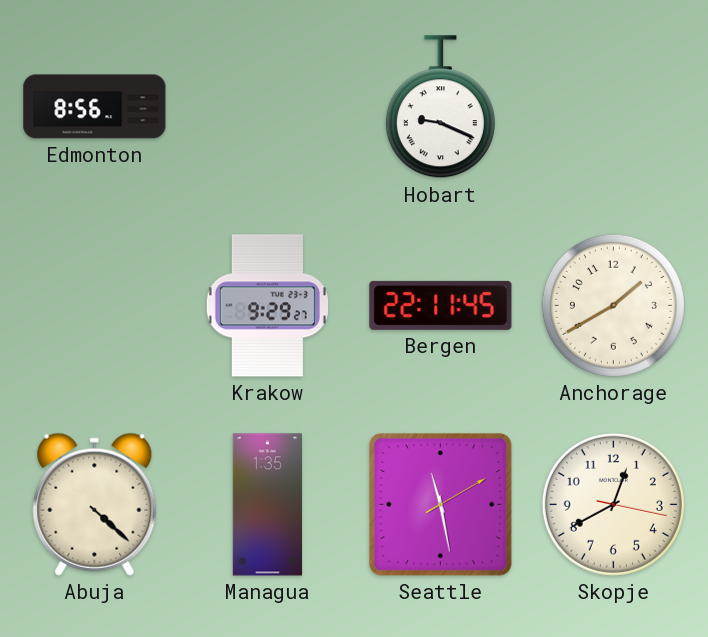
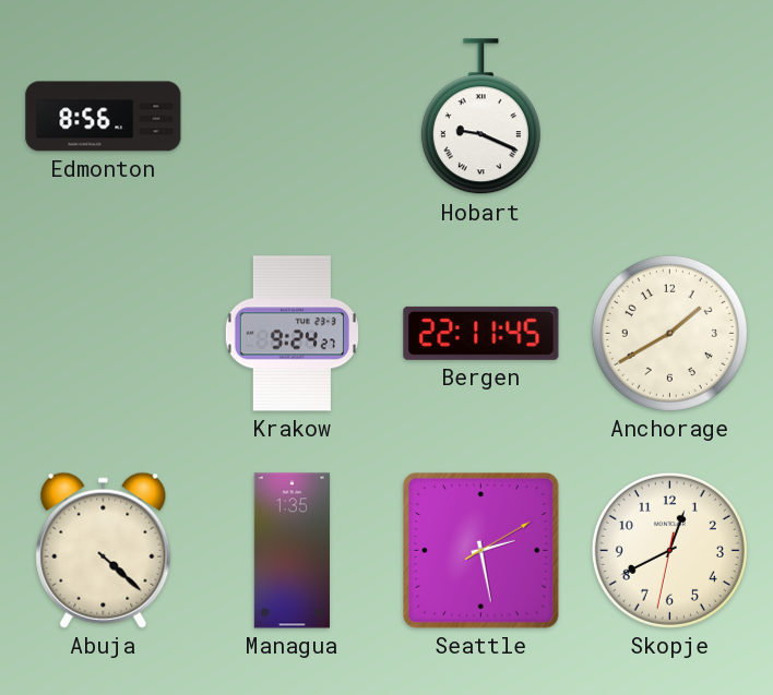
Krakow: 9:29 -> 9:24
Seattle: 11:28 -> 2:28
Skopje: 12:40:17 -> 12:40:32
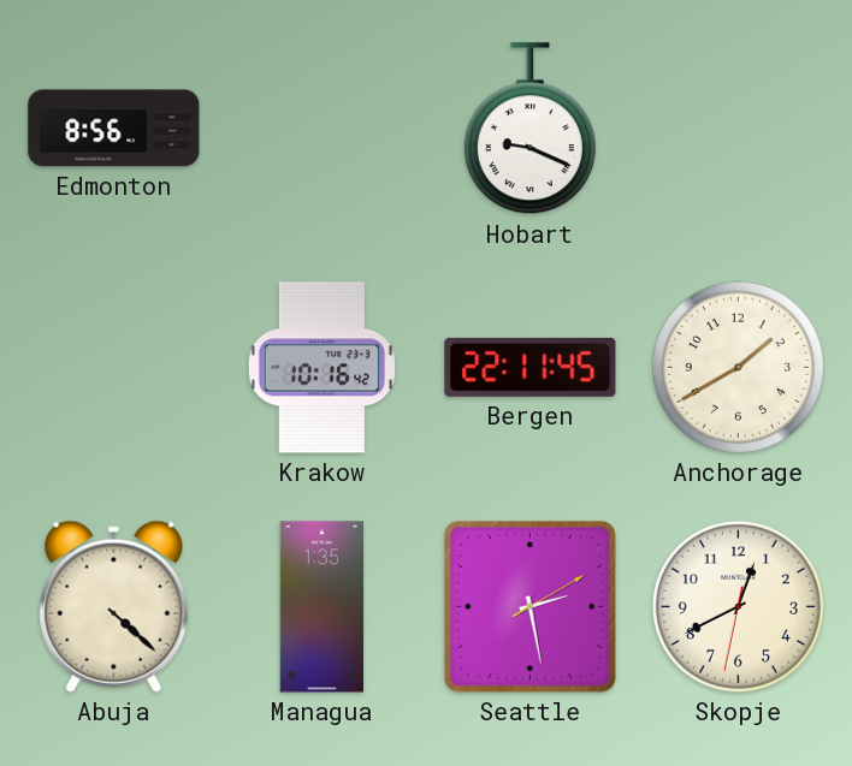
Krakow: 9:24 -> 10:16
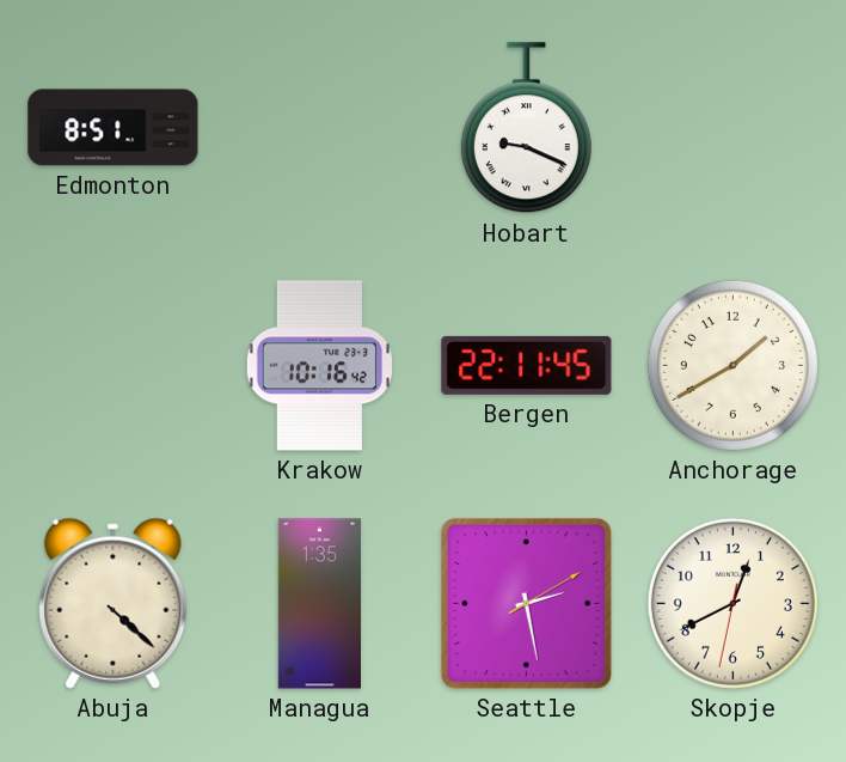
Edmonton: 8:56 -> 8:51
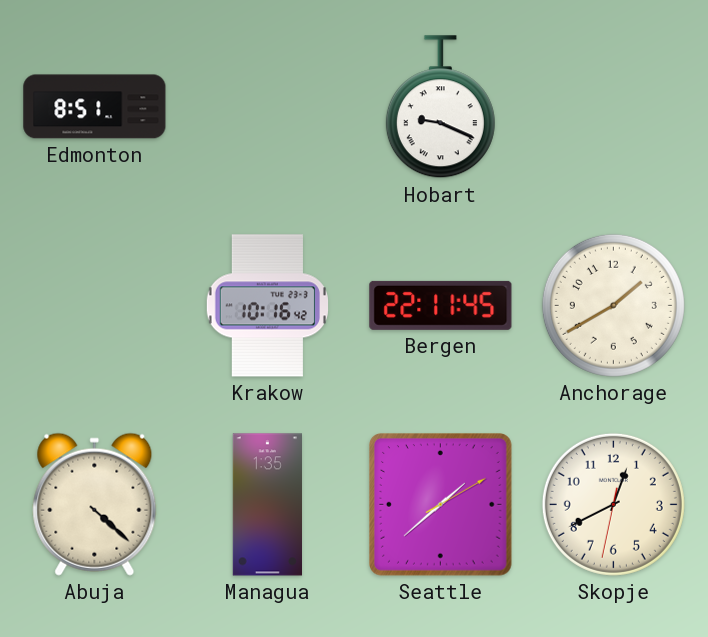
Seattle: 2:28 -> 1:38
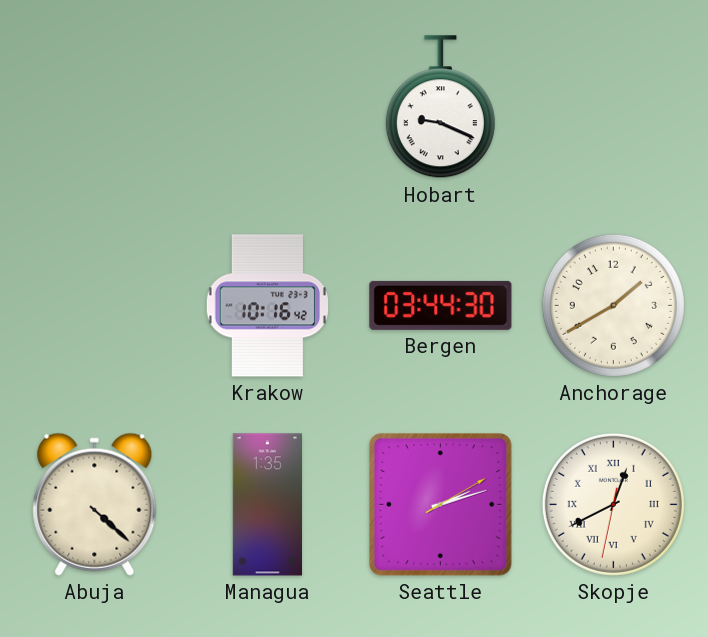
Edmonton: 8:51 -> none
Bergen: 22:11 -> 03:44
Seattle: 1:38 -> 2:12
Skopje numerals: Arabic -> Roman
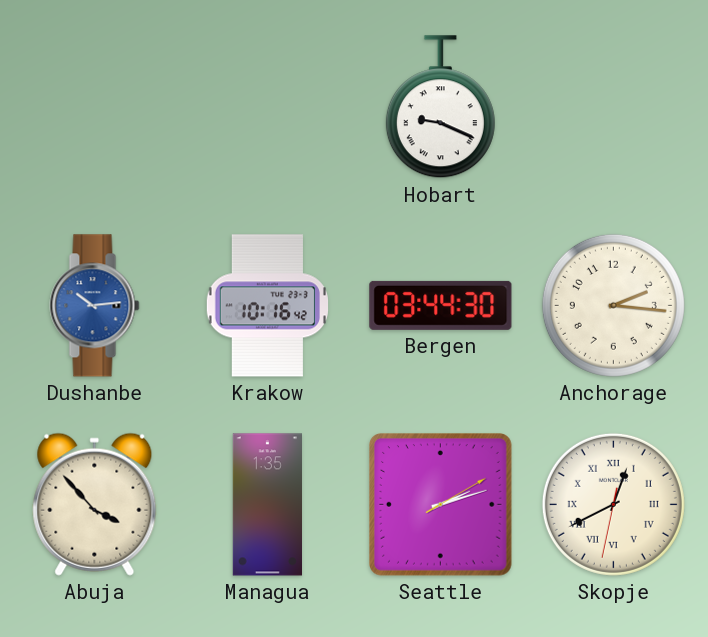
Dushanbe: none -> 10:14
Anchorage: 1:40 -> 2:16
Abuja: 4:22 -> 3:53
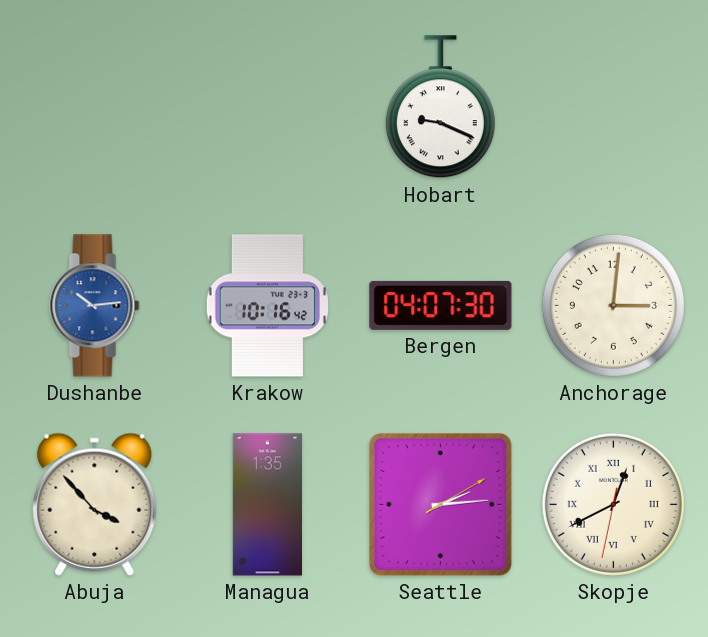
Bergen: 03:44 -> 04:07
Anchorage: 2:16 -> 3:01
Seattle: 2:12 -> 2:14
